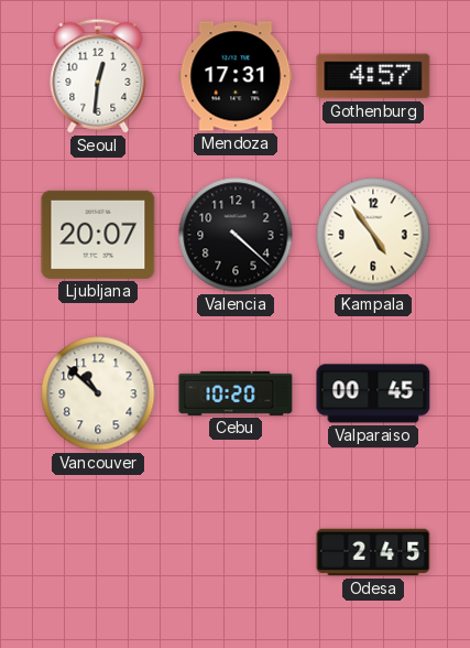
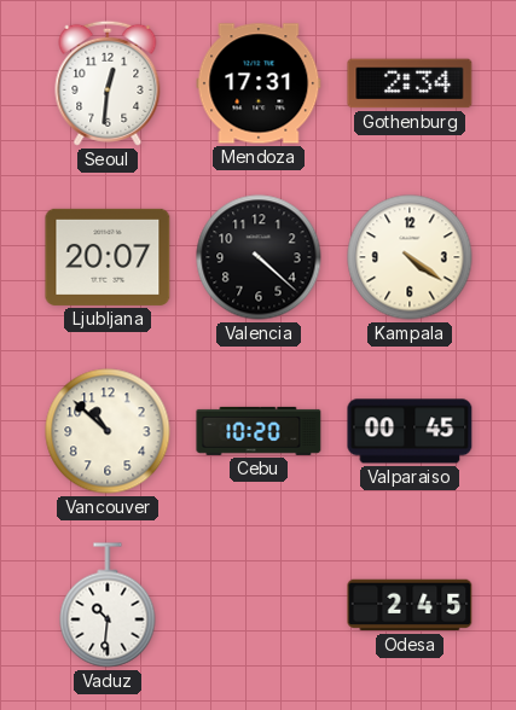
Gothenburg: 4:57 -> 2:34
Kampala: 4:54 -> 4:21
Vaduz: none -> 10:31
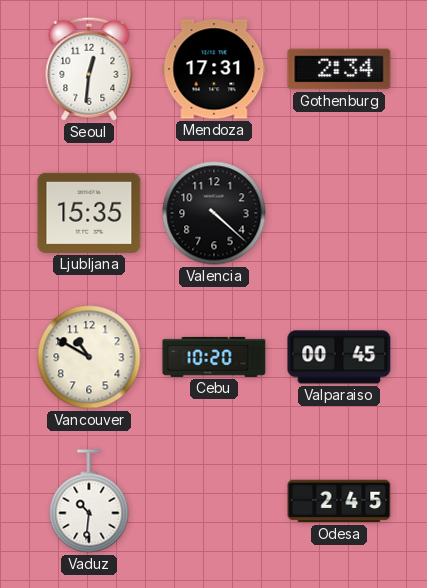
Ljubljana: 20:07 -> 15:35
Kampala: 4:21 -> none
Vancouver: 10:52 -> 10:50
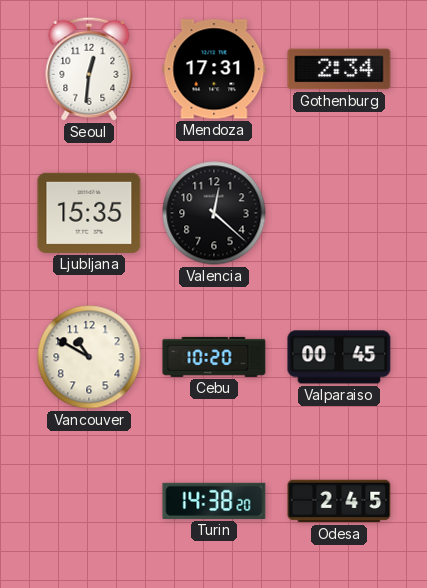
Valencia: 4:22 -> 12:22
Vaduz: 10:31 -> none
Turin: none -> 14:38
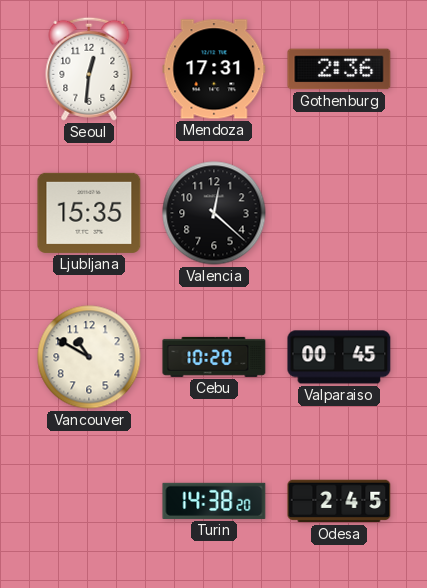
Gothenburg: 2:34 -> 2:36
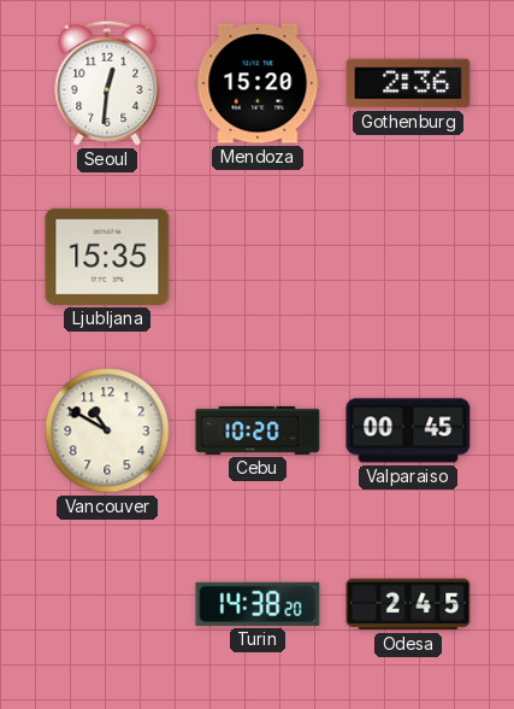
Mendoza: 17:31 -> 15:20
Valencia: 12:22 -> none
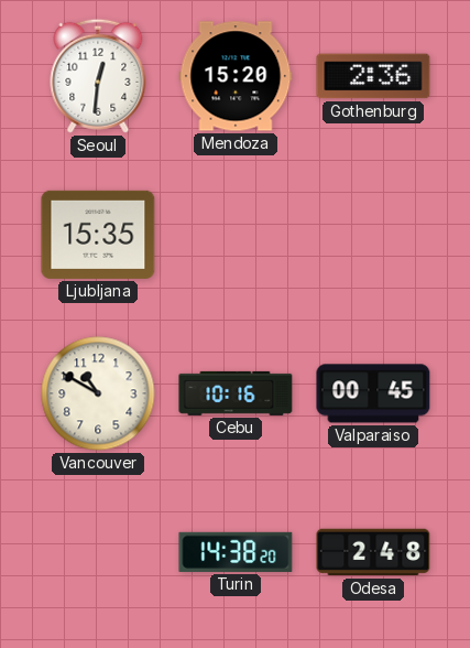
Cebu: 10:20 -> 10:16
Odesa: 2:45 -> 2:48
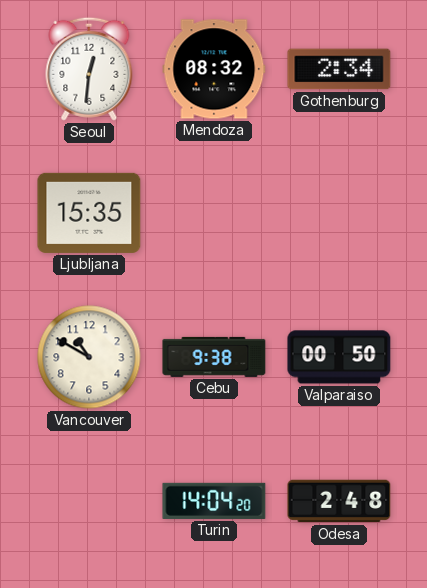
Mendoza: 15:20 -> 08:32
Gothenburg: 2:36 -> 2:34
Cebu: 10:16 -> 9:38
Valparaiso: 00:45 -> 00:50
Turin: 14:38 -> 14:04
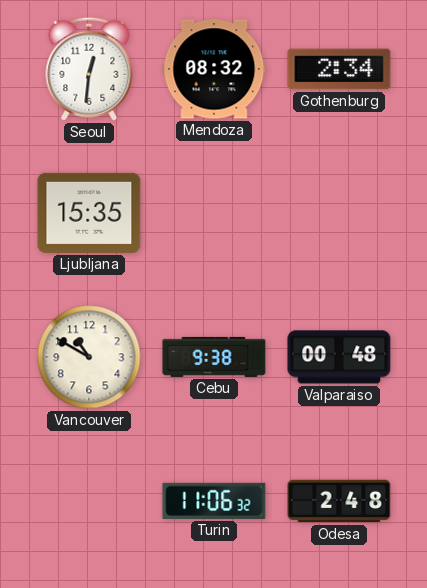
Valparaiso: 00:50 -> 00:48
Turin: 14:04 -> 11:06
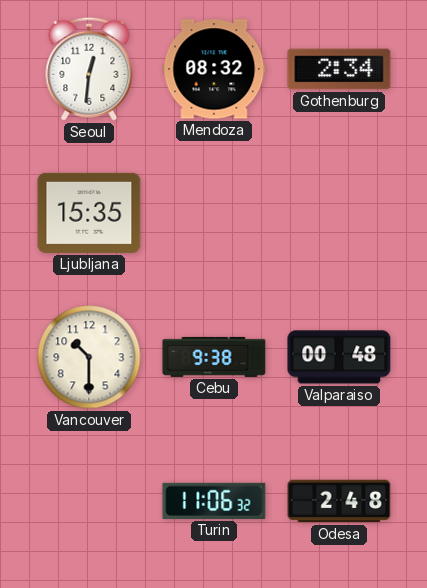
Vancouver: 10:50 -> 10:30
